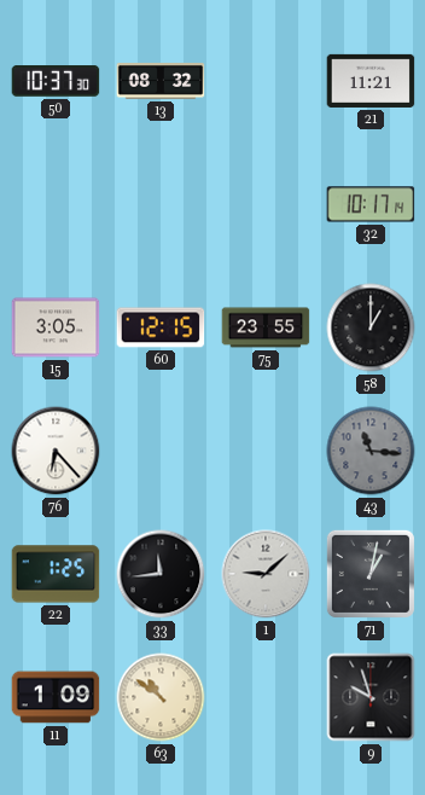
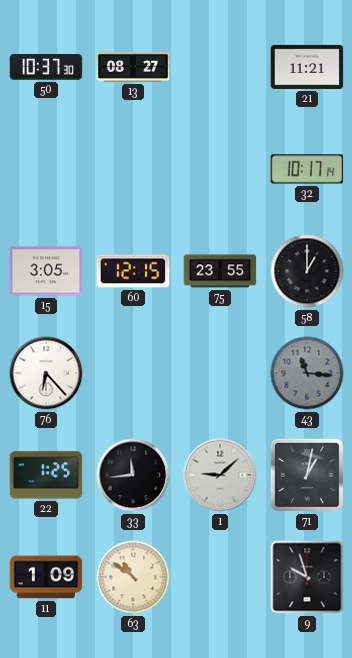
13: 08:32 -> 08:27
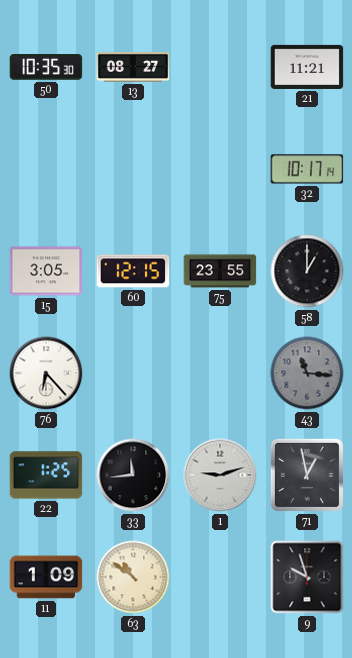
50: 10:37 -> 10:35
1: 9:08 -> 9:12
71: 1:02 -> 12:58
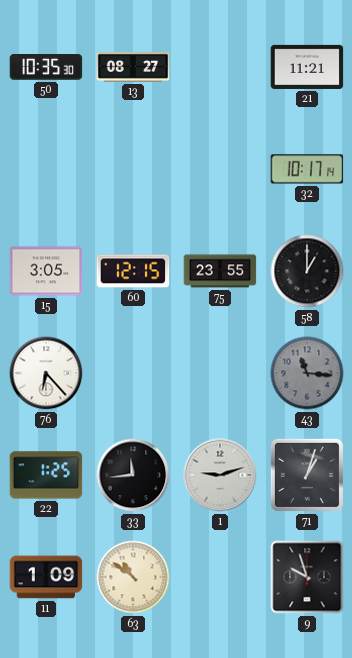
71: 12:58 -> 1:03
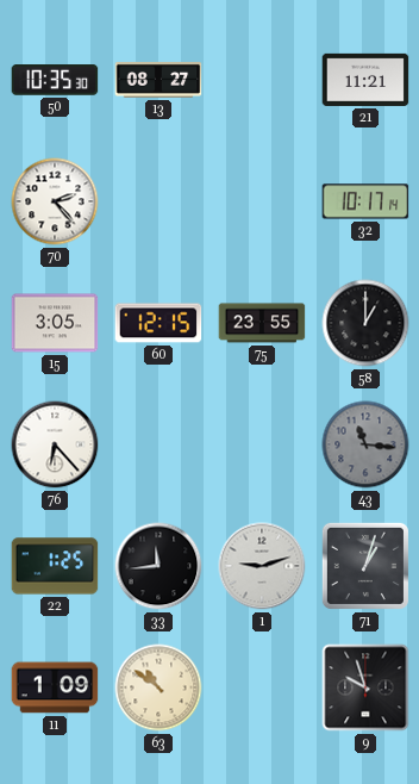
70: none -> 2:23
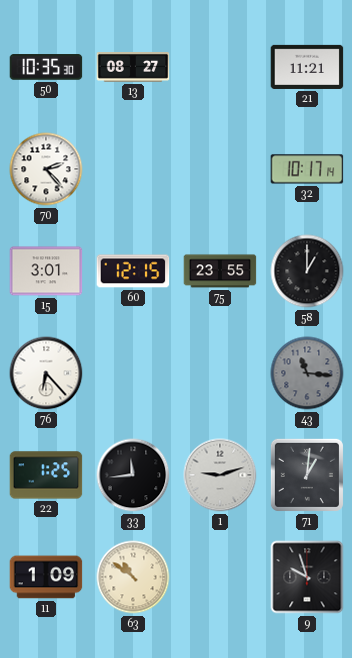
15: 3:05 -> 3:01
71: 1:03 -> 1:01
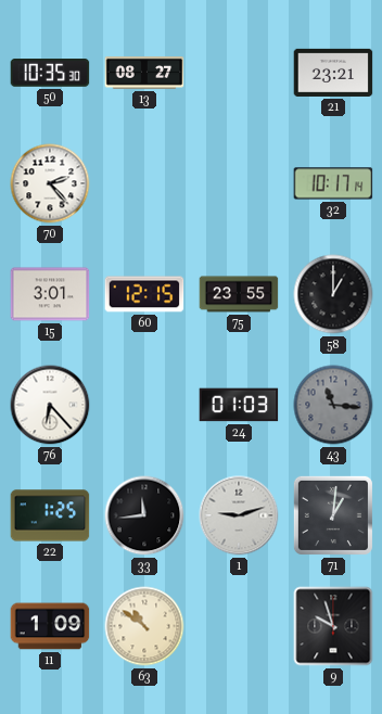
21: 11:21 -> 23:21
24: none -> 01:03
